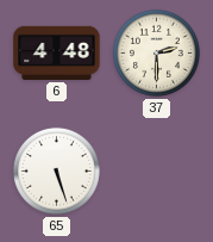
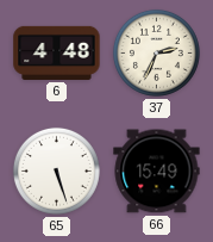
37: 2:30 -> 2:34
66: none -> 15:49
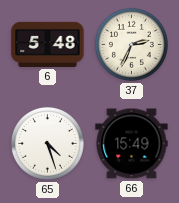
6: 4:48 -> 5:48
65: 5:27 -> 4:27
